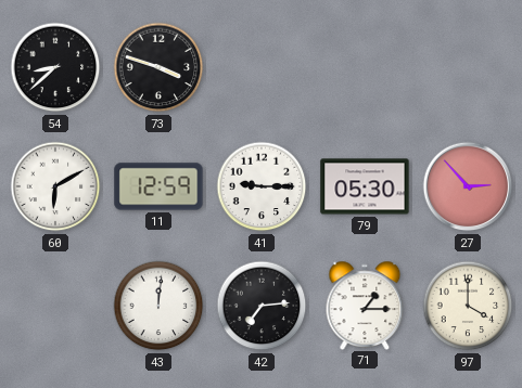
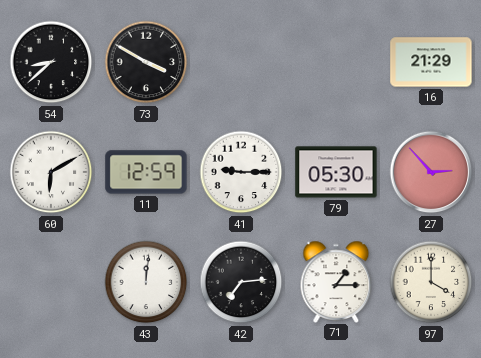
73: 3:48 -> 3:50
16: none -> 21:29
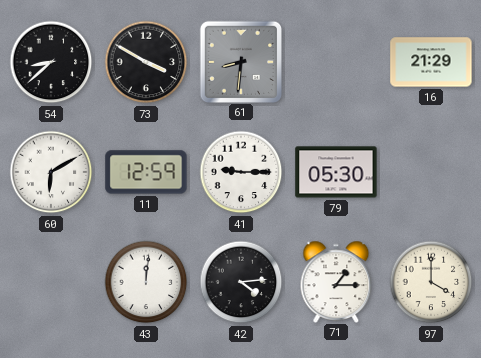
61: none -> 8:31
27: 2:53 -> none
42: 7:14 -> 4:14
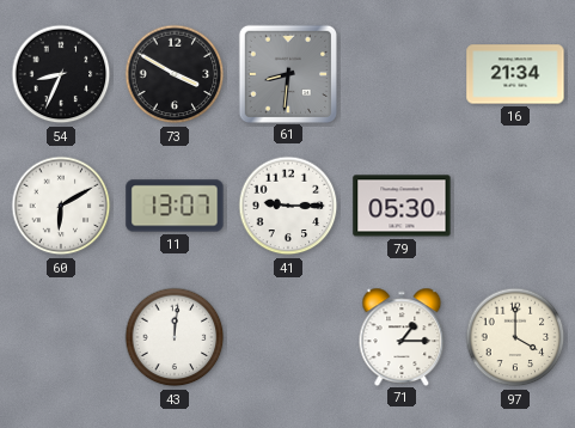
54: 8:38 -> 8:34
16: 21:29 -> 21:34
11: 12:59 -> 13:07
42: 4:14 -> none
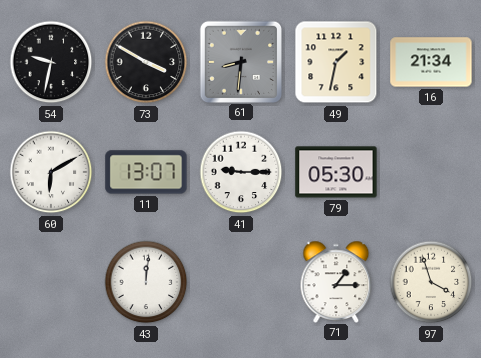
54: 8:34 -> 9:32
49: none -> 1:32
97: 4:00 -> 3:57
